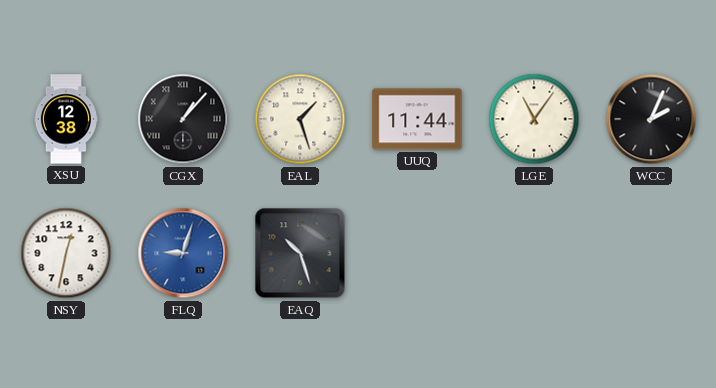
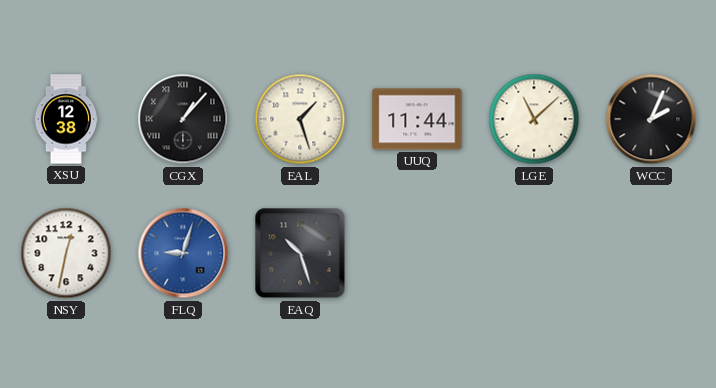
LGE: 11:06 -> 11:08
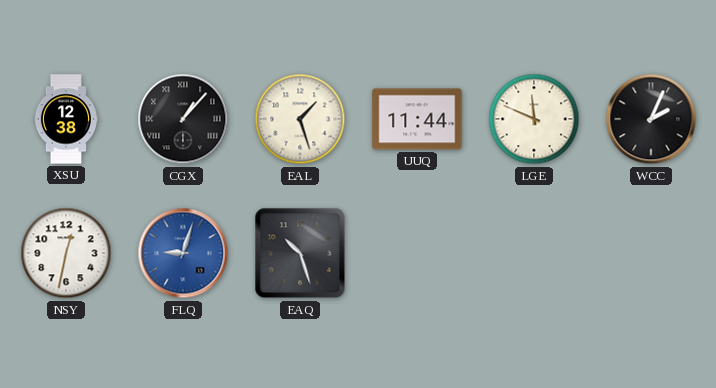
LGE: 11:08 -> 11:49
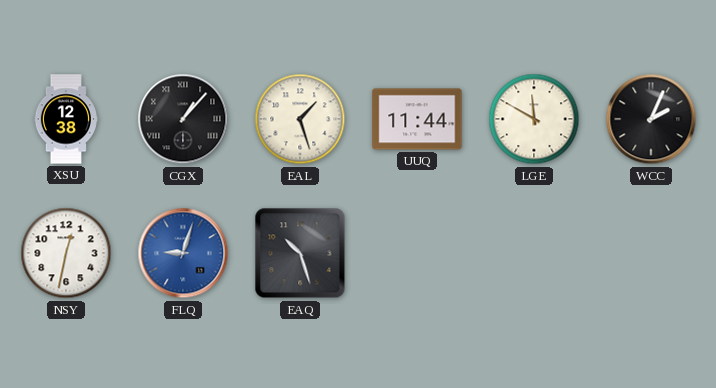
LGE: 11:49 -> 11:50
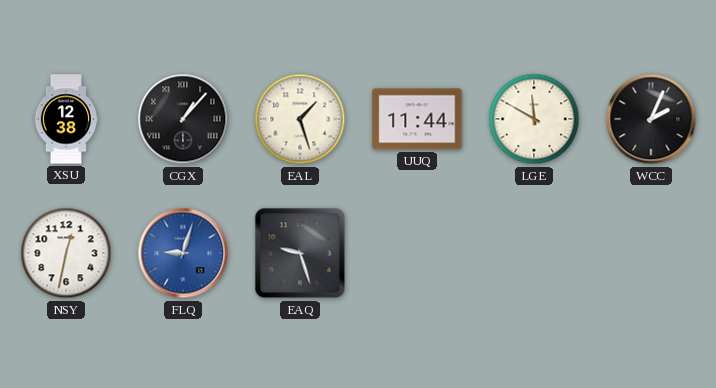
EAQ: 10:27 -> 9:27
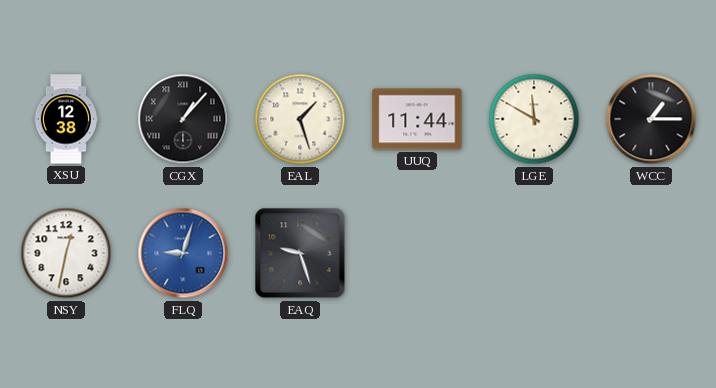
WCC: 2:04 -> 1:15
